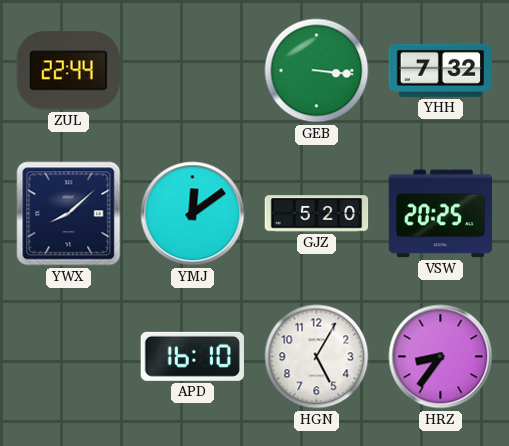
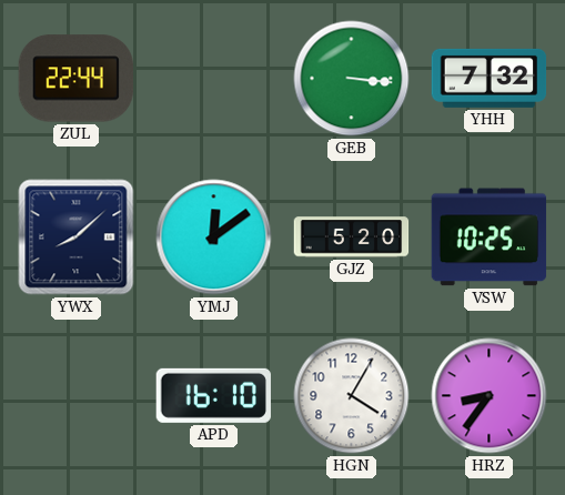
VSW: 20:25 -> 10:25
HGN: 5:05 -> 4:05
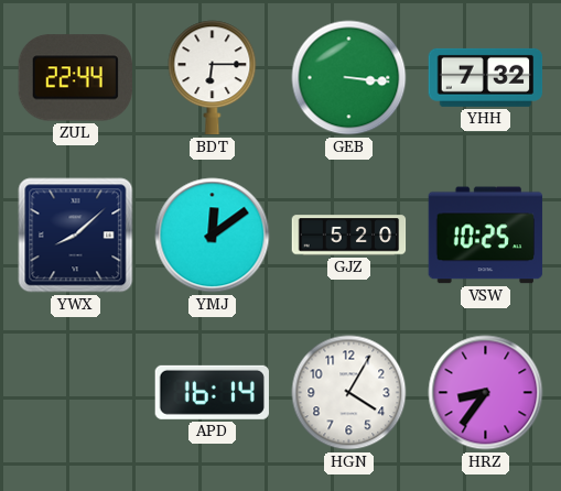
BDT: none -> 6:15
APD: 16:10 -> 16:14
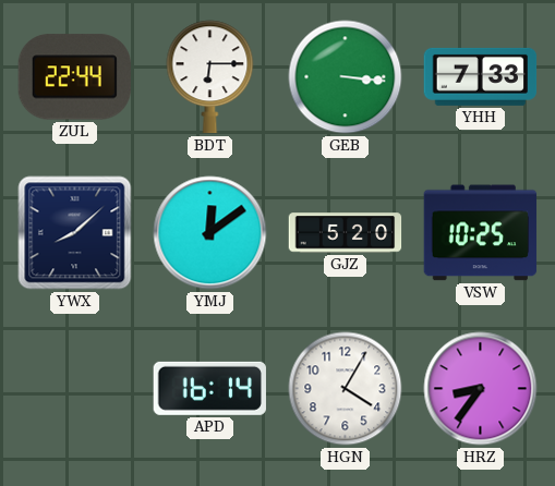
YHH: 7:32 -> 7:33
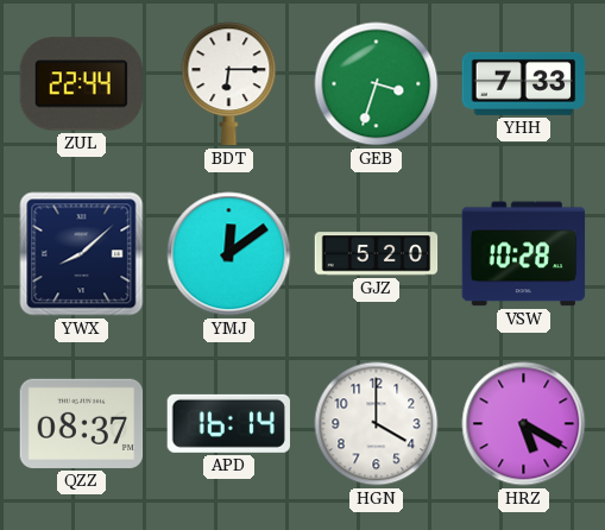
GEB: 3:16 -> 3:33
VSW: 10:25 -> 10:28
QZZ: none -> 08:37
HGN: 4:05 -> 4:00
HRZ: 8:36 -> 5:20
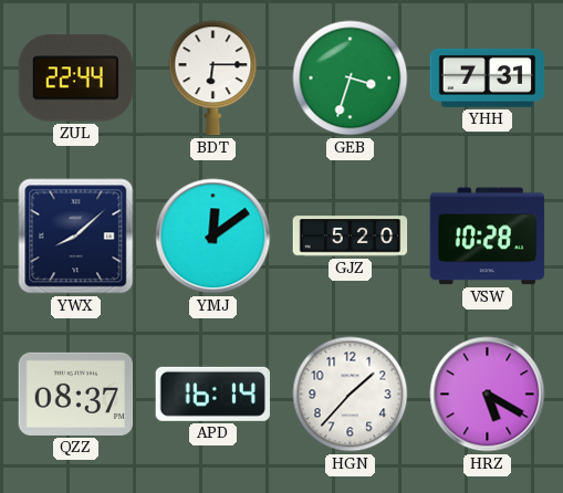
YHH: 7:33 -> 7:31
HGN: 4:00 -> 1:37
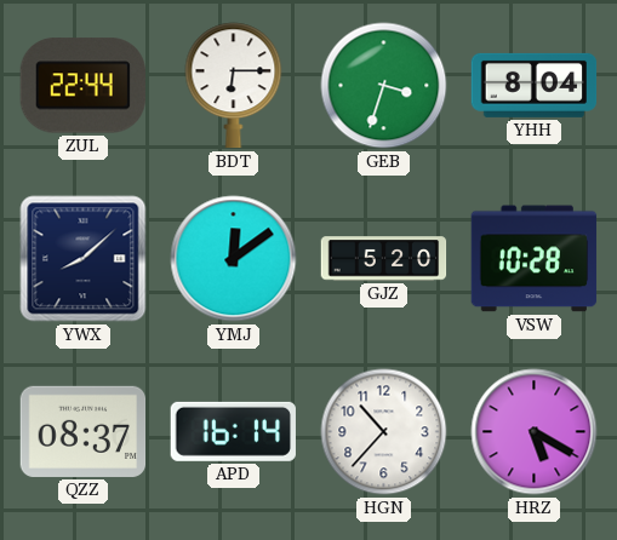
YHH: 7:31 -> 8:04
HGN: 1:37 -> 10:37
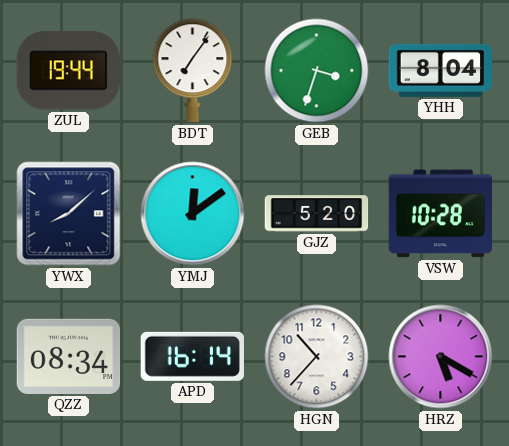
ZUL: 22:44 -> 19:44
BDT: 6:15 -> 7:06
QZZ: 08:37 -> 08:34
